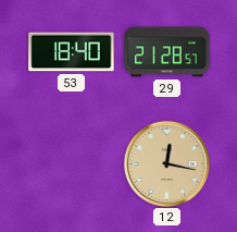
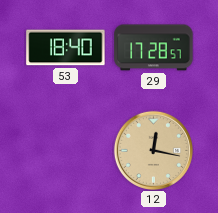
29: 21:28 -> 17:28
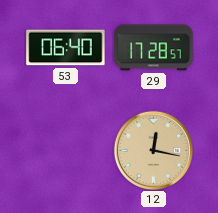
53: 18:40 -> 06:40
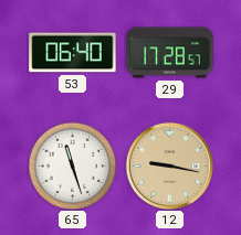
65: none -> 11:27
12: 12:17 -> 9:17
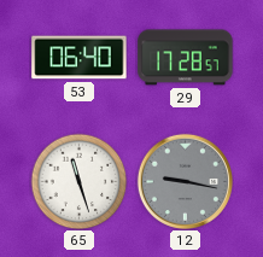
12 dial: champagne -> grey
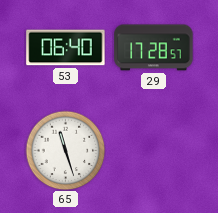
12: 9:17 -> none
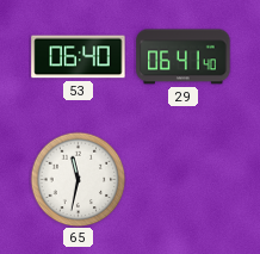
29: 17:28 -> 06:41
65: 11:27 -> 11:32
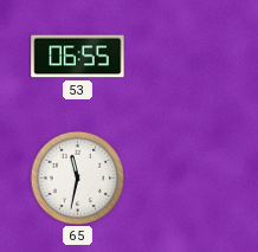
53: 06:40 -> 06:55
29: 06:41 -> none
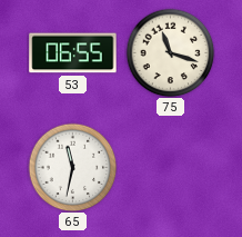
75: none -> 11:18
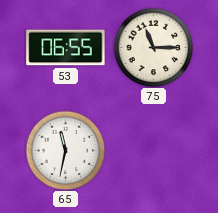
75: 11:18 -> 11:15
